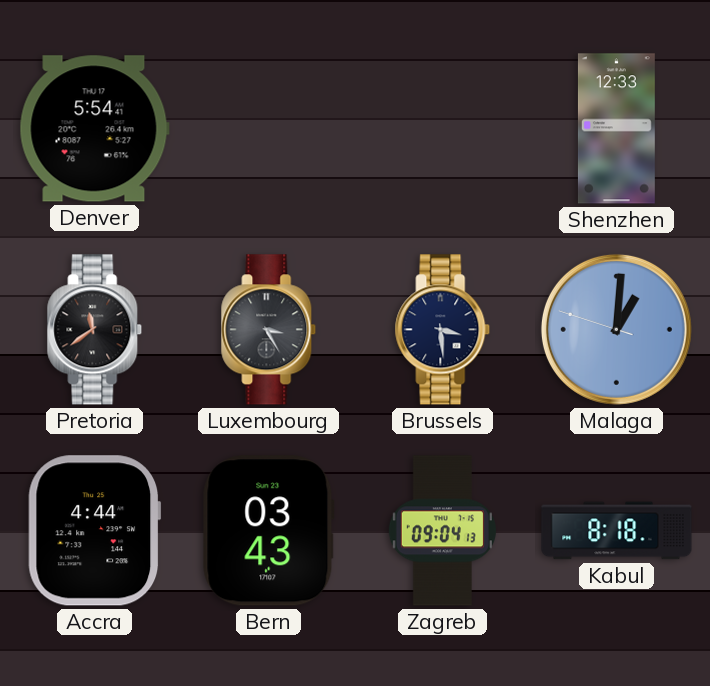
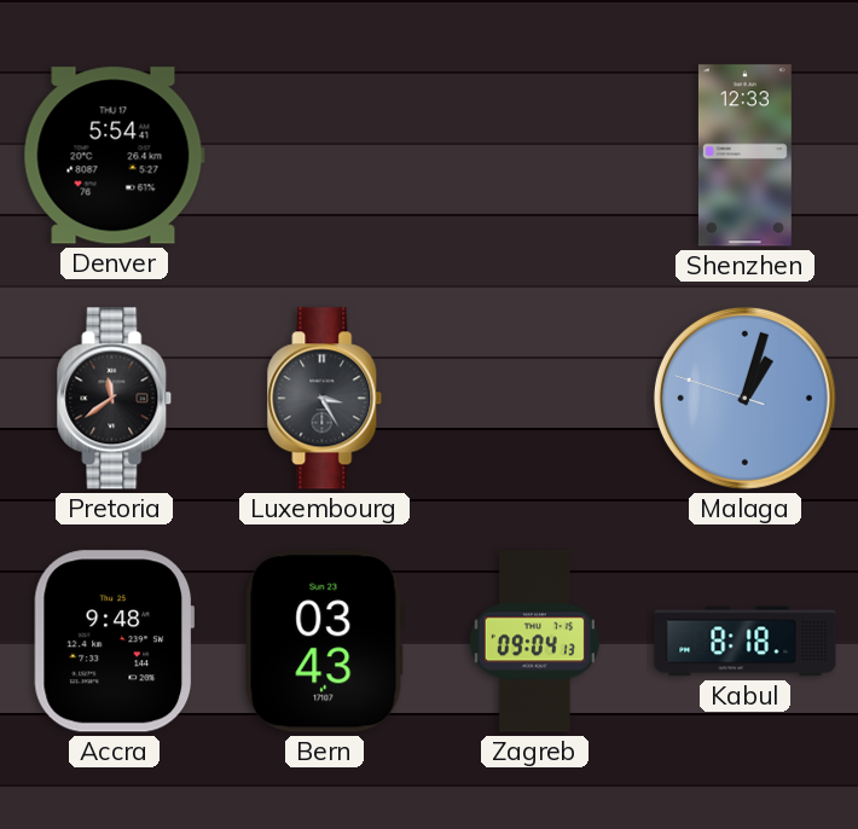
Brussels: 3:29 -> none
Malaga: 1:00 -> 1:02
Accra: 4:44 -> 9:48
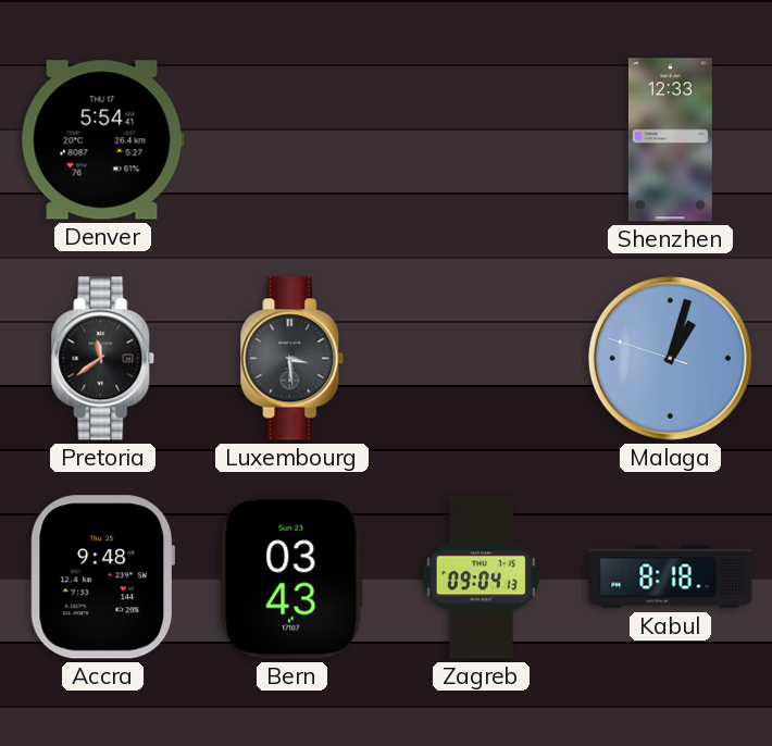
Luxembourg: 3:25 -> 3:29
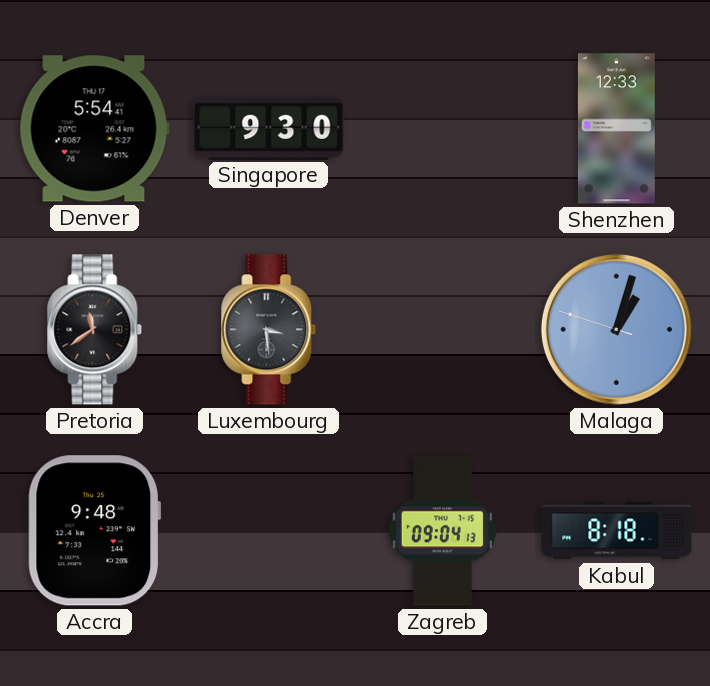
Singapore: none -> 9:30
Bern: 03:43 -> none
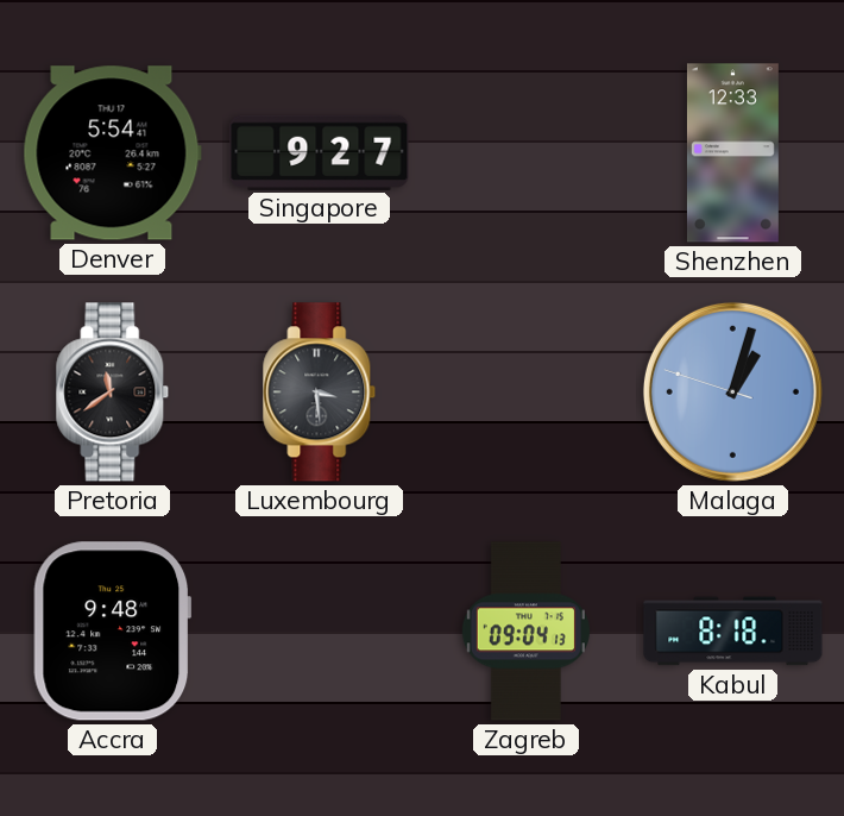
Singapore: 9:30 -> 9:27
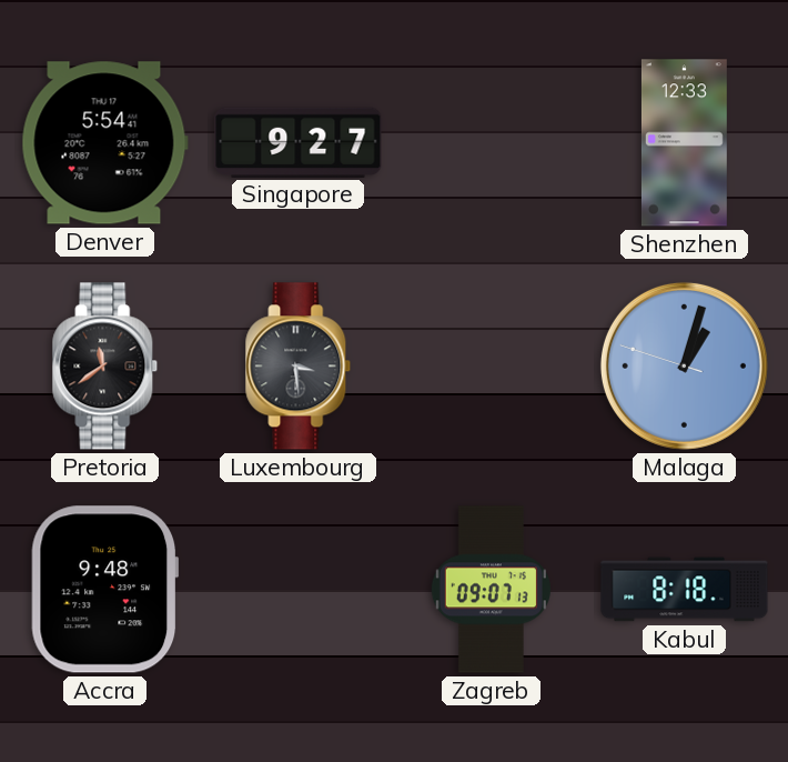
Zagreb: 09:04 -> 09:07
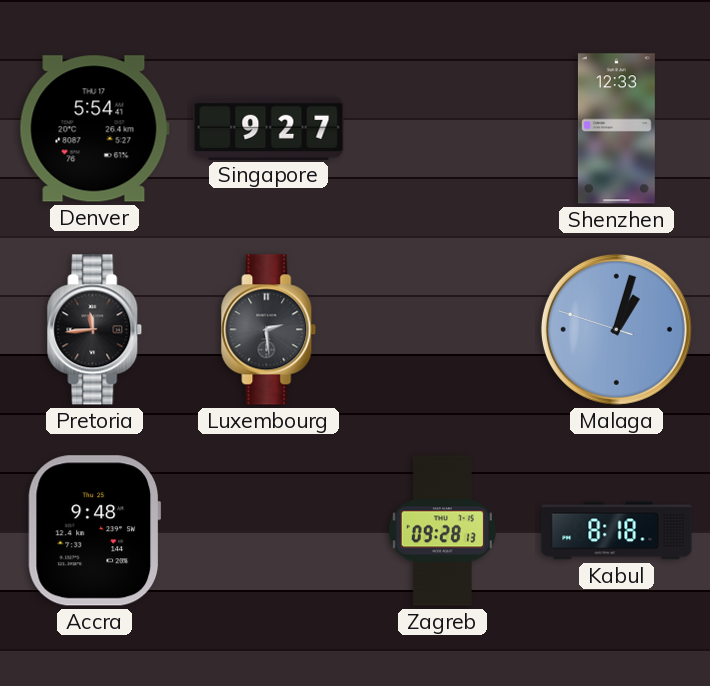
Pretoria: 11:39 -> 11:44
Luxembourg: 3:29 -> 2:29
Zagreb: 09:07 -> 09:28
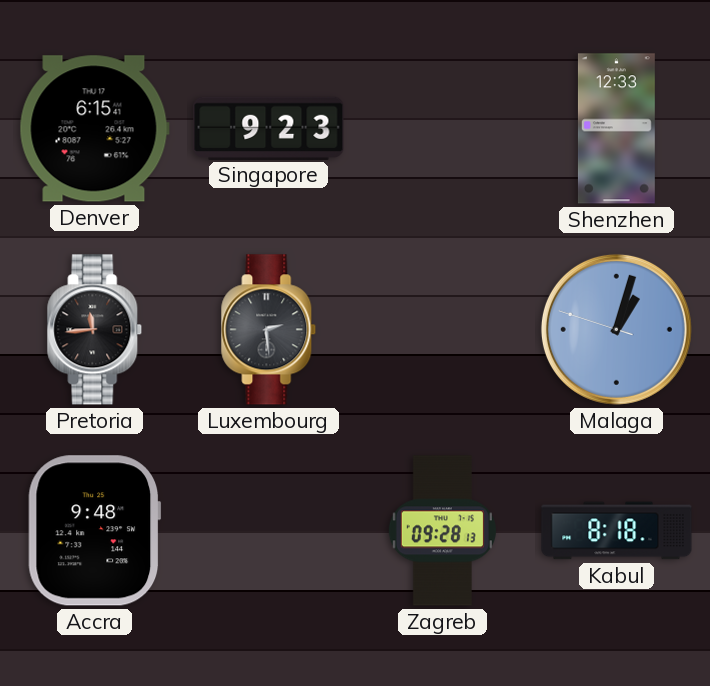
Denver: 5:54 -> 6:15
Singapore: 9:27 -> 9:23
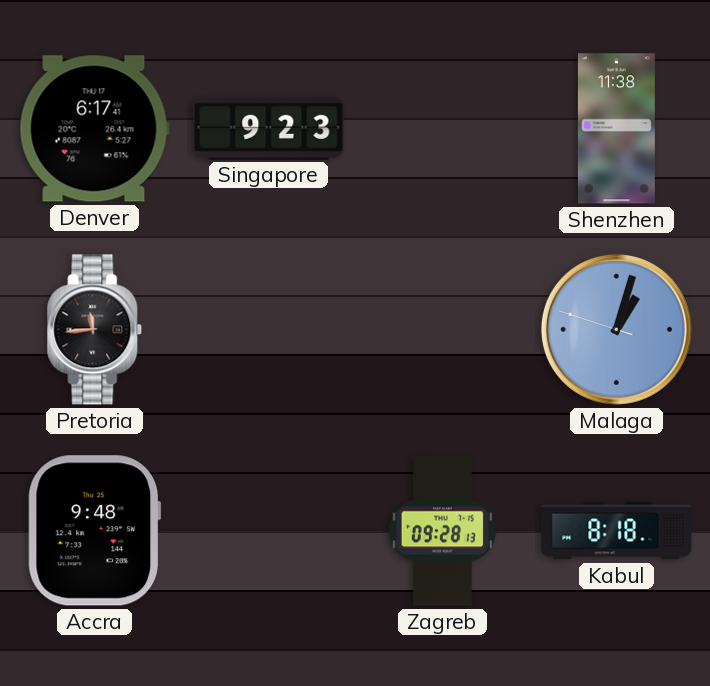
Denver: 6:15 -> 6:17
Shenzhen: 12:33 -> 11:38
Luxembourg: 2:29 -> none
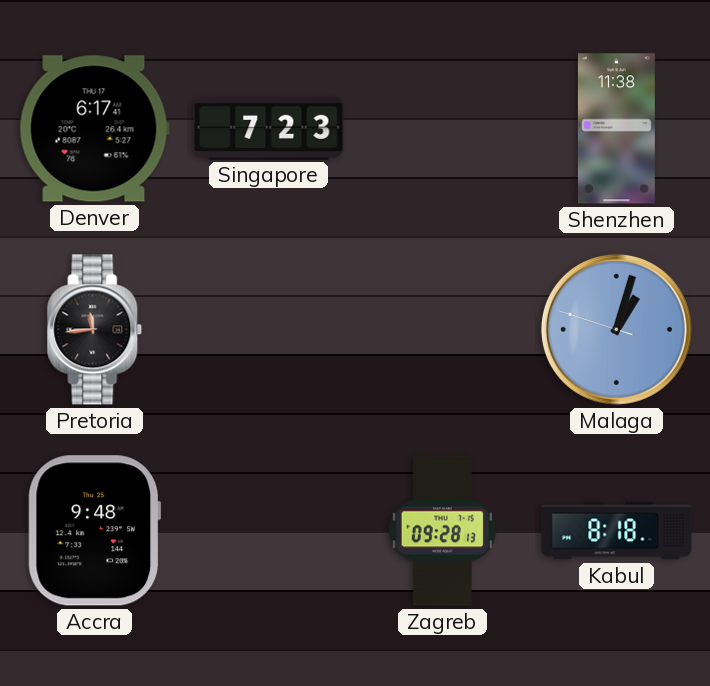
Singapore: 9:23 -> 7:23
